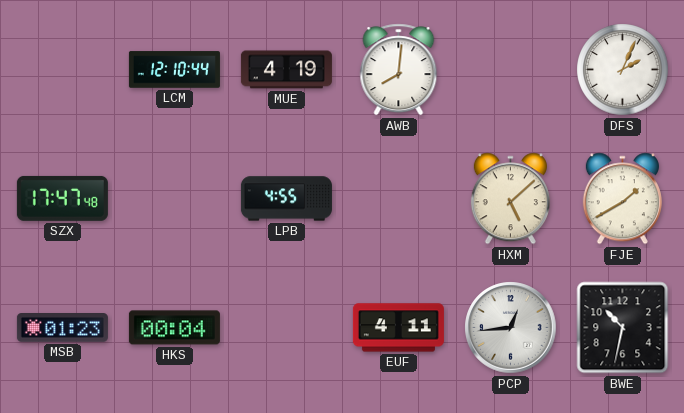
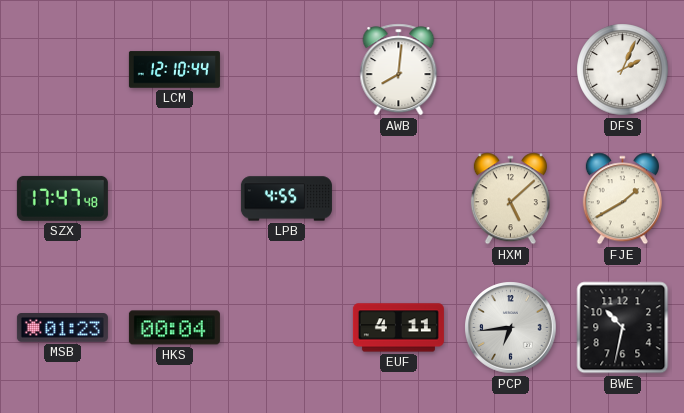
MUE: 4:19 -> none
PCP: 12:44 -> 6:44
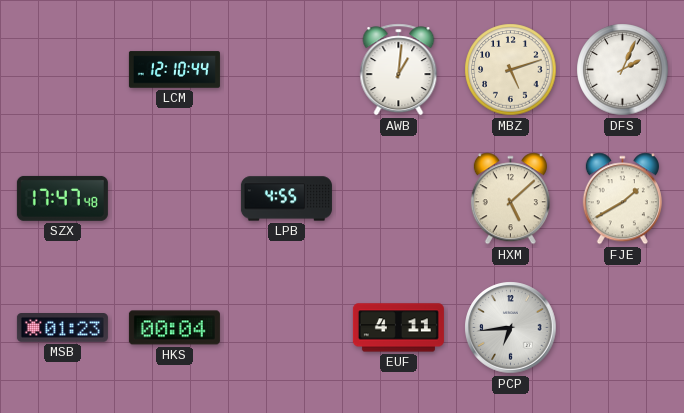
AWB: 8:01 -> 1:01
MBZ: none -> 5:12
BWE: 10:32 -> none
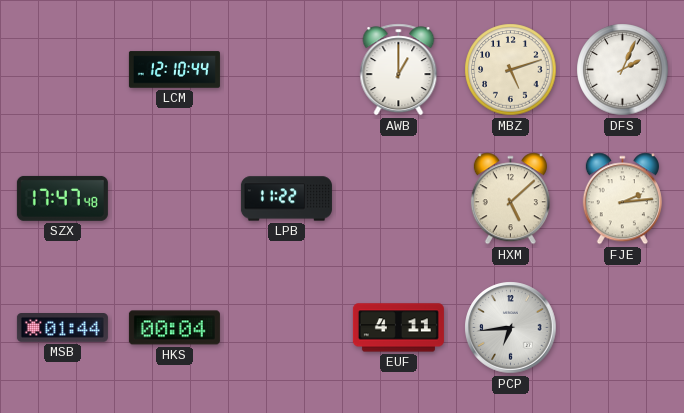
AWB: 1:01 -> 1:00
LPB: 4:55 -> 11:22
FJE: 1:40 -> 2:14
MSB: 01:23 -> 01:44
